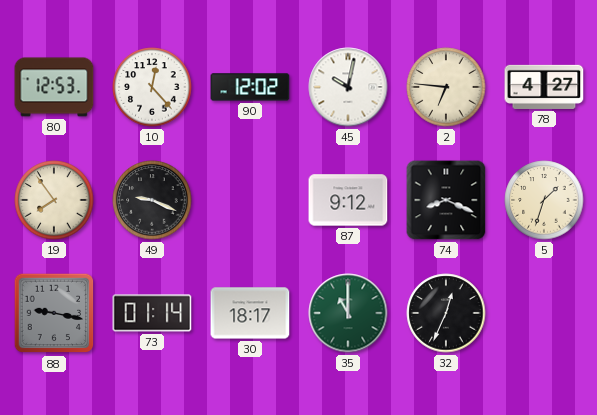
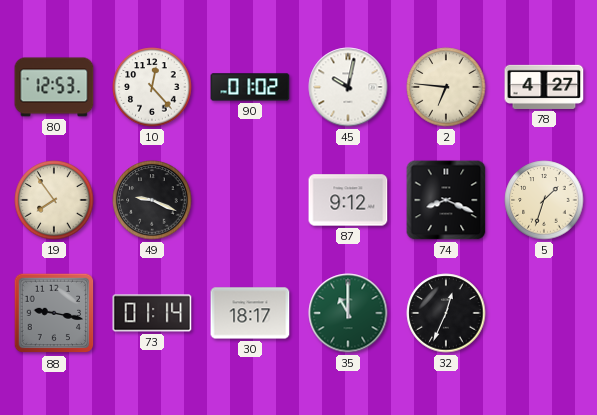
90: 12:02 -> 01:02
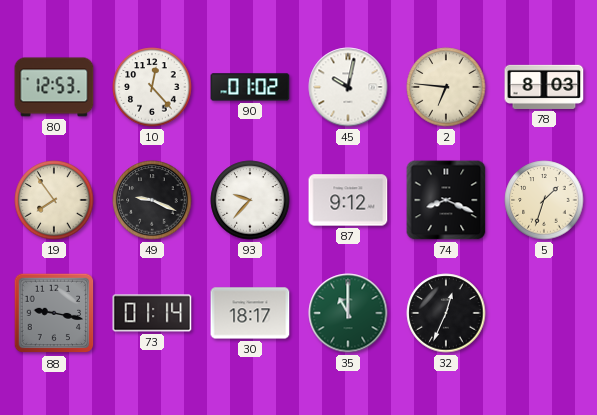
78: 4:27 -> 8:03
93: none -> 9:37
